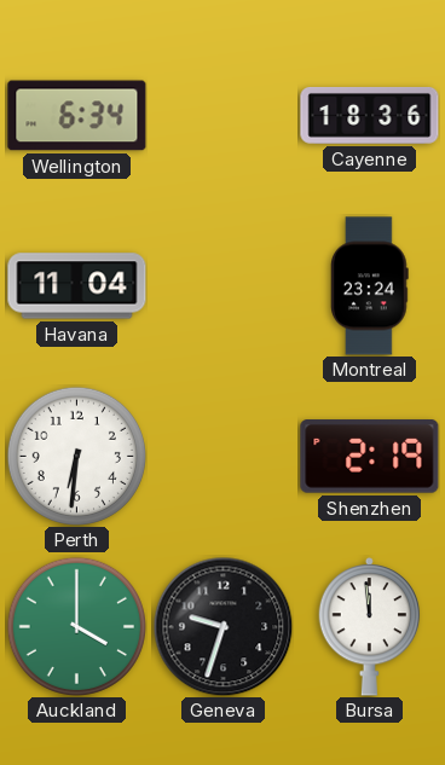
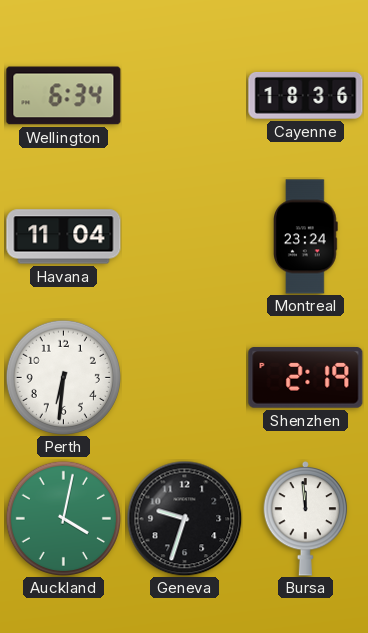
Auckland: 4:00 -> 4:02
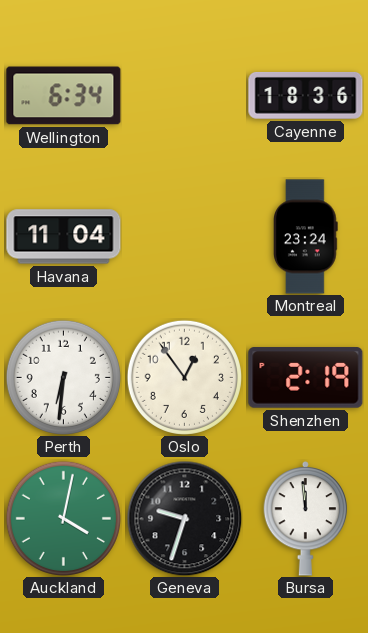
Oslo: none -> 12:54
